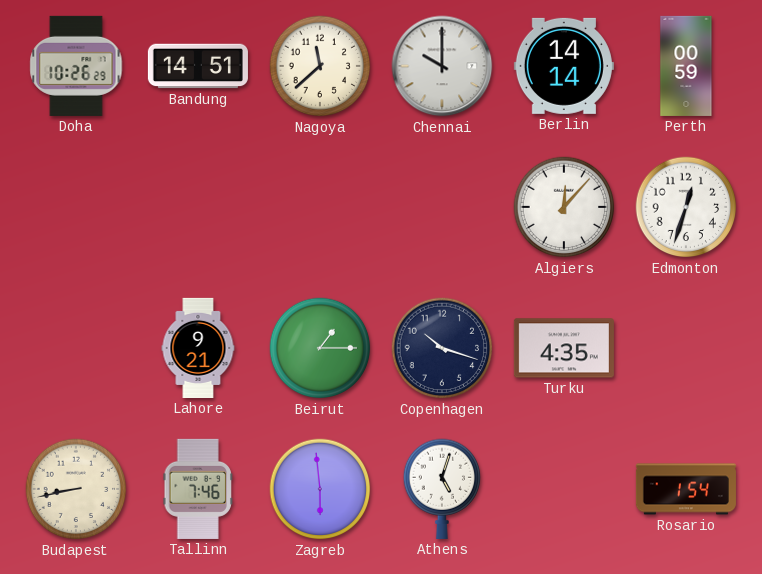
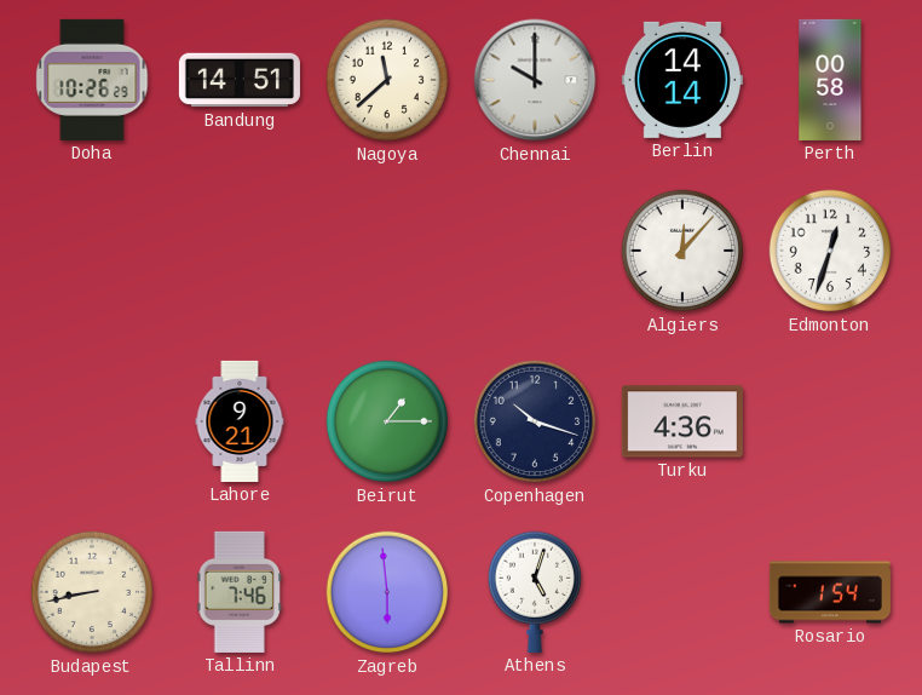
Perth: 00:59 -> 00:58
Turku: 4:35 -> 4:36
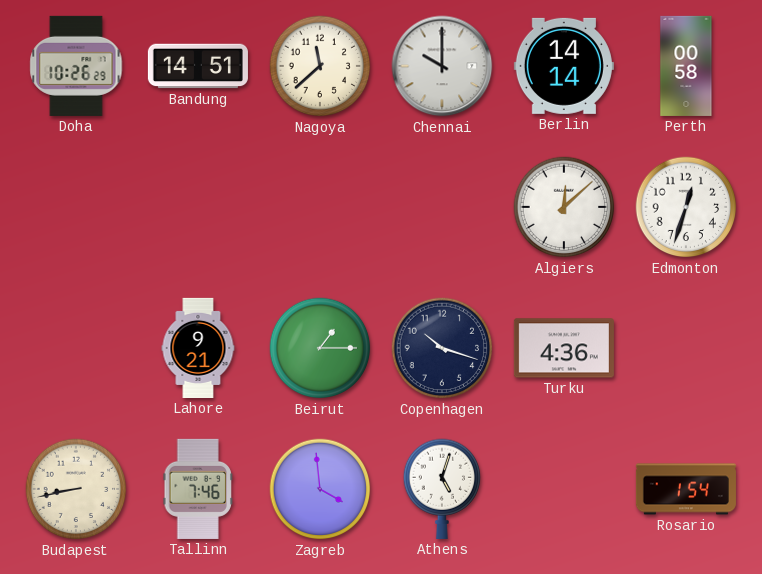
Algiers: 12:07 -> 12:08
Zagreb: 5:59 -> 3:59
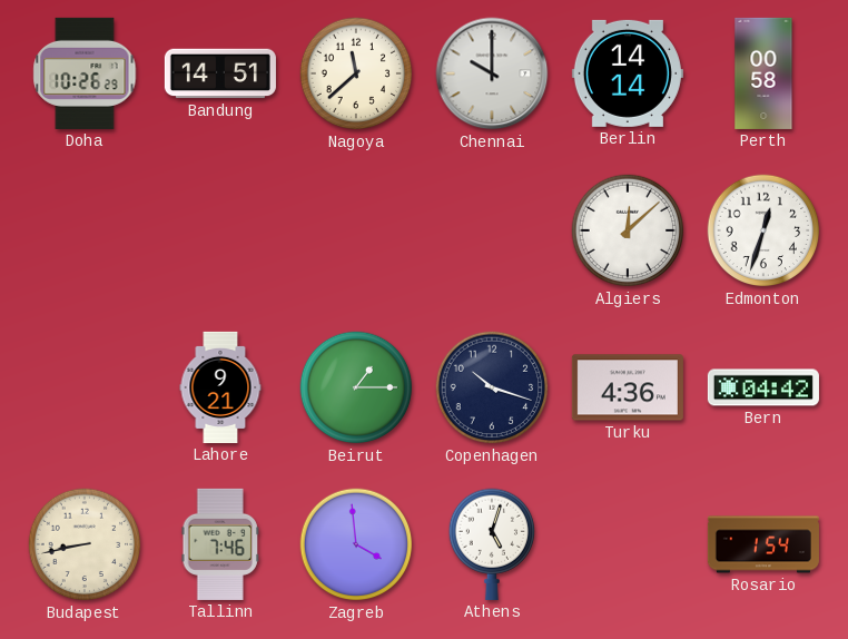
Bern: none -> 04:42
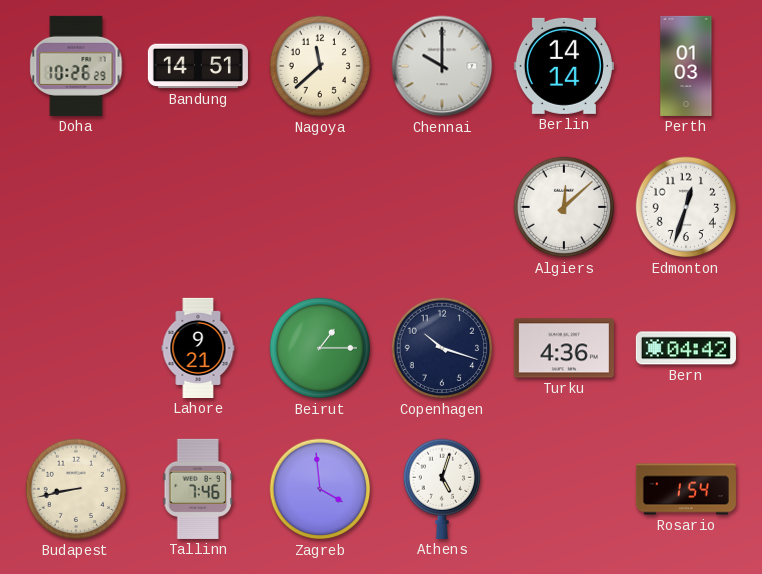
Perth: 00:58 -> 01:03
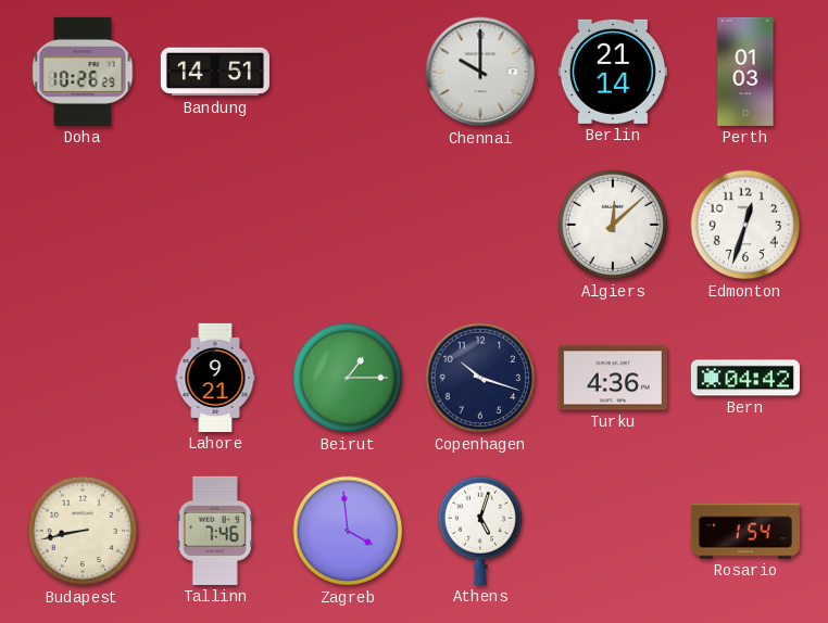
Nagoya: 11:38 -> none
Berlin: 14:14 -> 21:14
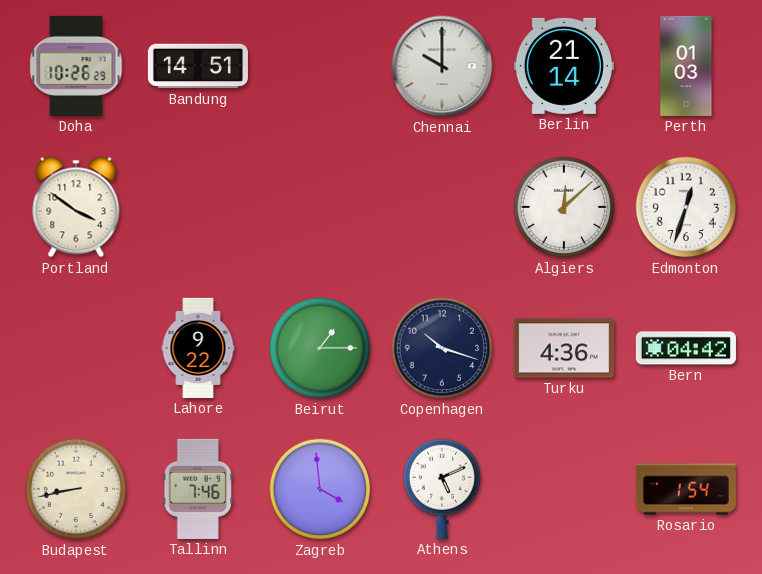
Portland: none -> 3:51
Lahore: 9:21 -> 9:22
Athens: 5:03 -> 5:11
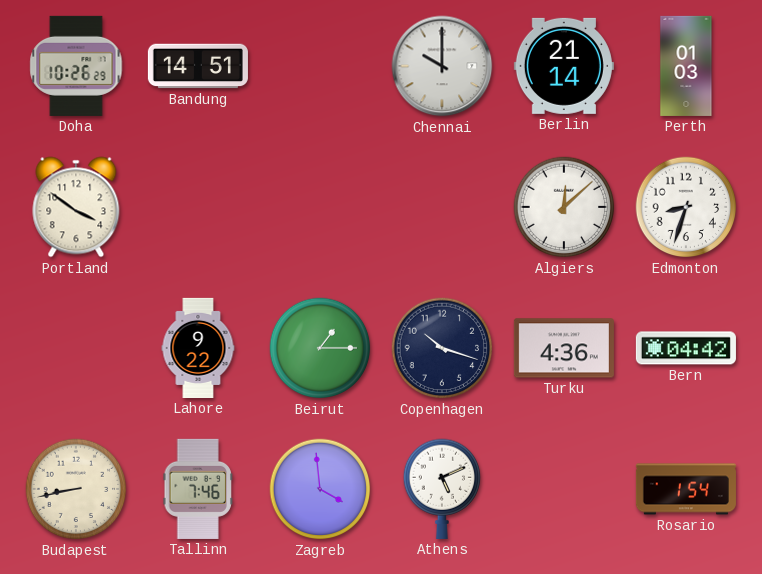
Edmonton: 12:33 -> 8:33
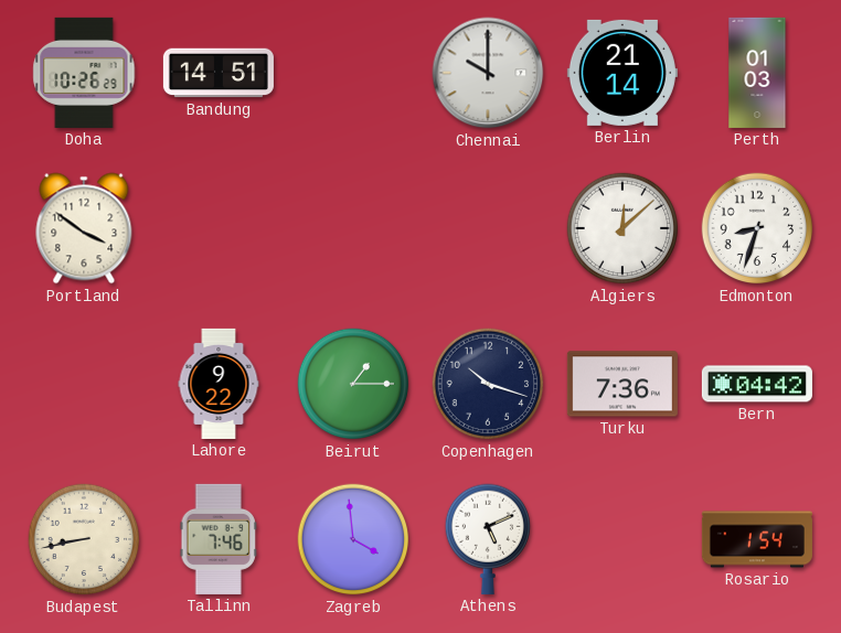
Turku: 4:36 -> 7:36
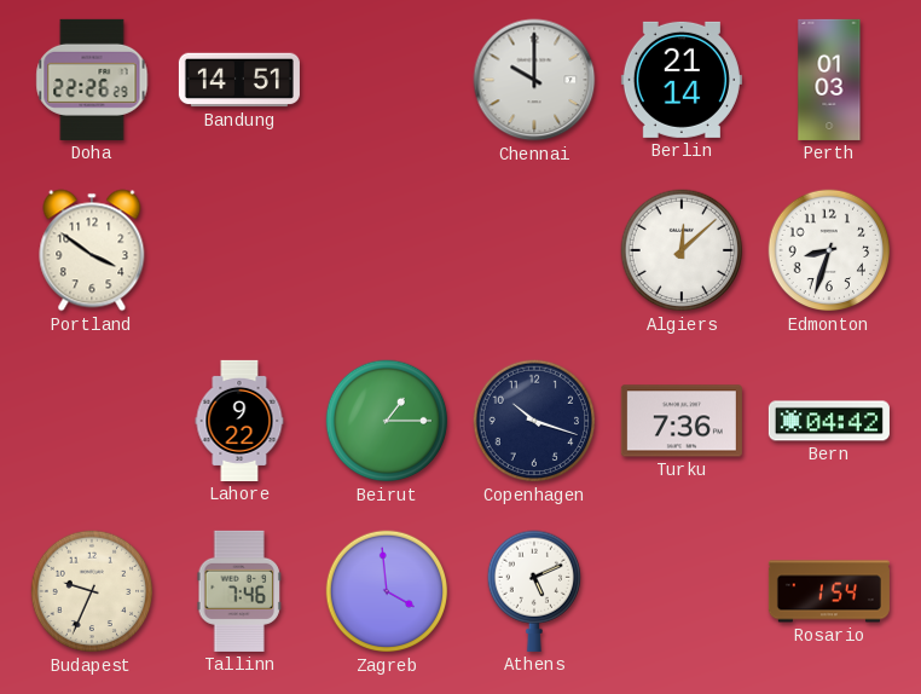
Doha: 10:26 -> 22:26
Budapest: 8:43 -> 9:34
